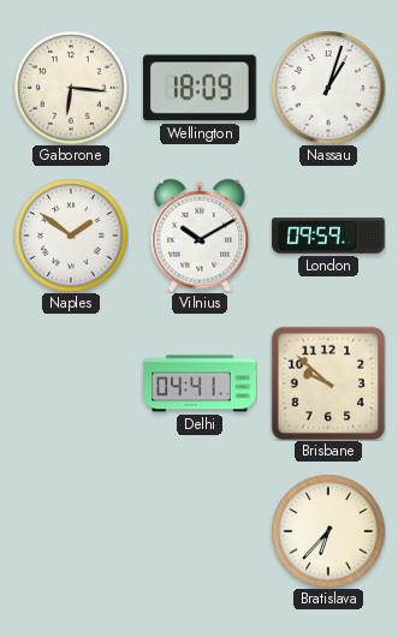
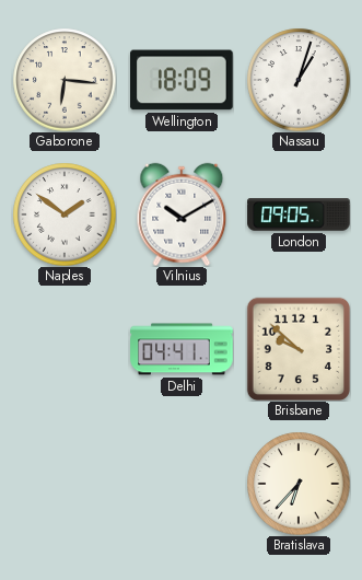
London: 09:59 -> 09:05
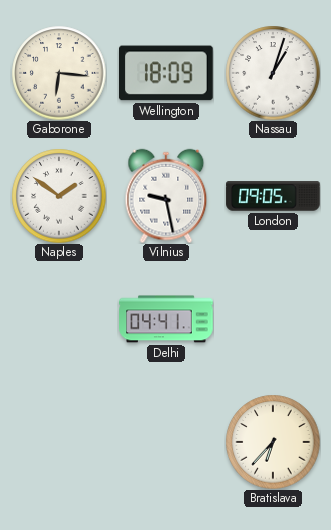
Vilnius: 10:10 -> 9:28
Brisbane: 9:52 -> none
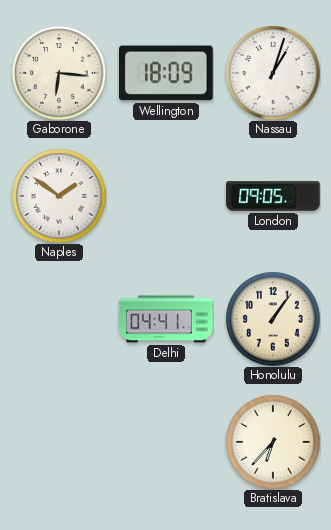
Vilnius: 9:28 -> none
Honolulu: none -> 1:06
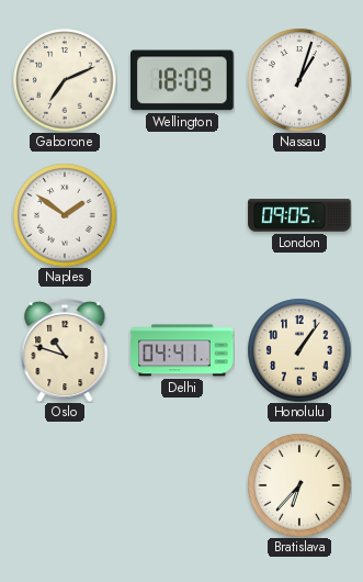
Gaborone: 6:16 -> 7:11
Oslo: none -> 10:48
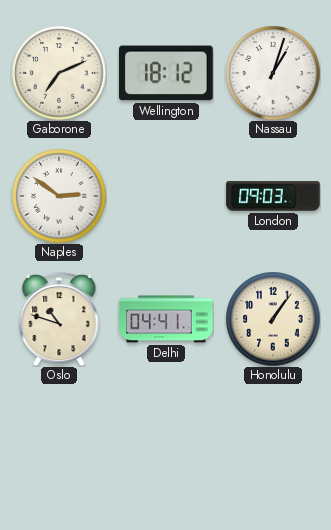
Wellington: 18:09 -> 18:12
Naples: 1:51 -> 2:51
London: 09:05 -> 09:03
Bratislava: 6:37 -> none
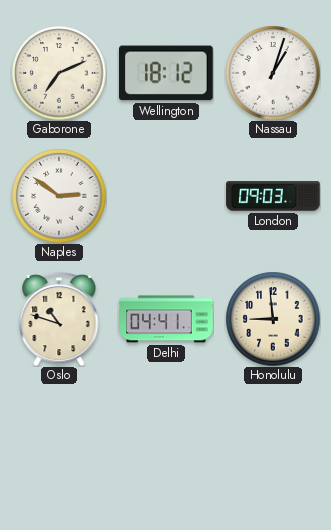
Honolulu: 1:06 -> 8:59
